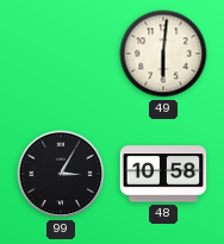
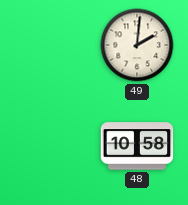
49: 6:01 -> 2:01
99: 3:05 -> none
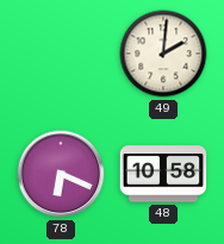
78: none -> 6:19
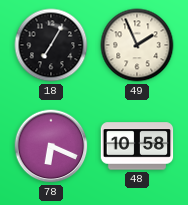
18: none -> 7:05
49: 2:01 -> 1:56
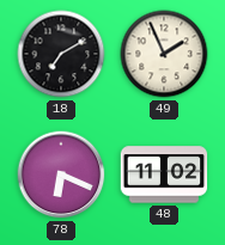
18: 7:05 -> 7:10
48: 10:58 -> 11:02
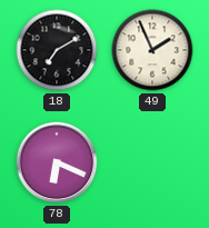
48: 11:02 -> none
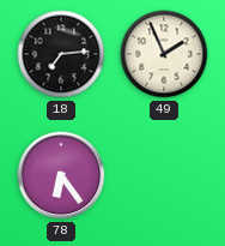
18: 7:10 -> 7:14
78: 6:19 -> 6:24
